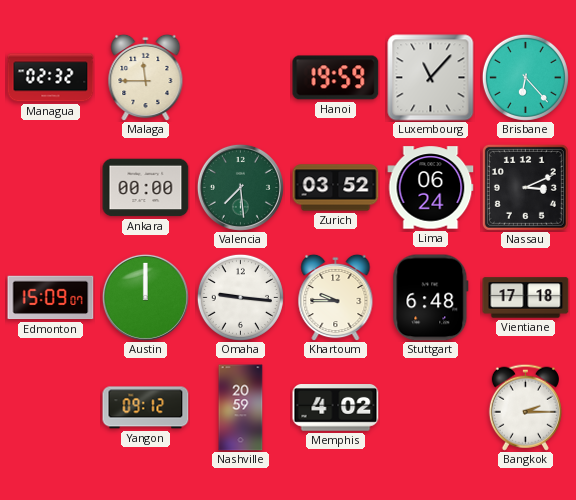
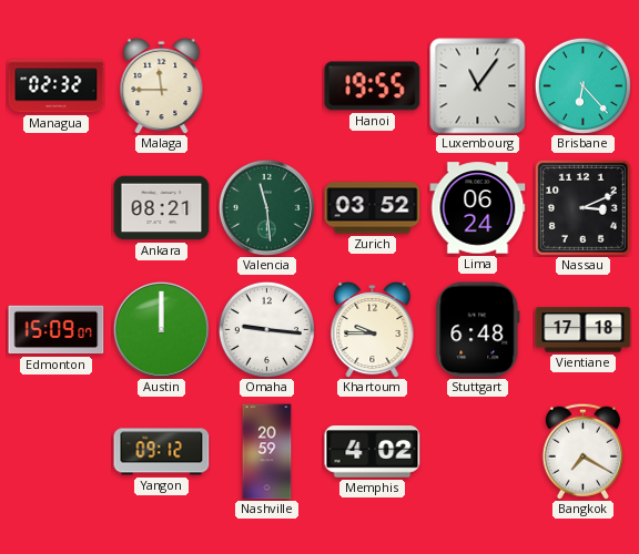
Hanoi: 19:59 -> 19:55
Luxembourg: 11:07 -> 11:06
Ankara: 00:00 -> 08:21
Valencia: 7:29 -> 11:29
Bangkok: 2:15 -> 7:20
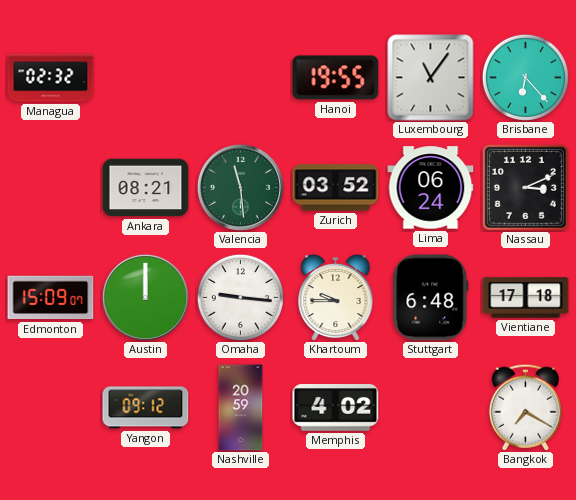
Malaga: 11:45 -> none
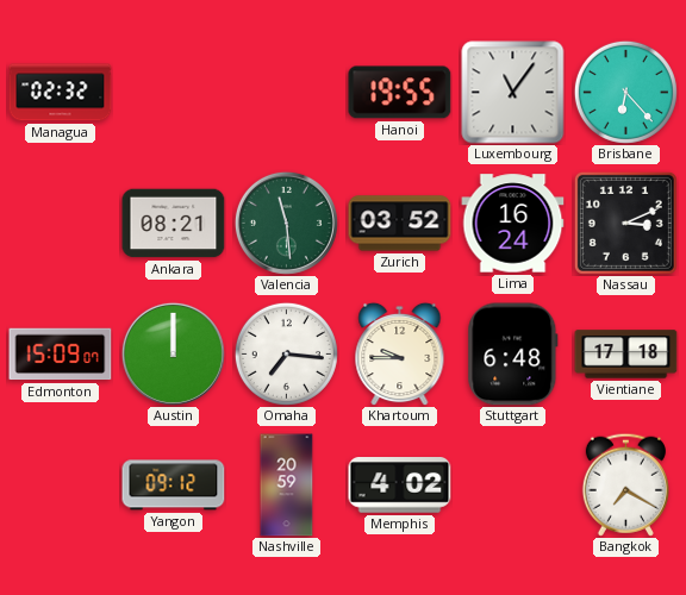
Lima: 06:24 -> 16:24
Omaha: 9:16 -> 7:16
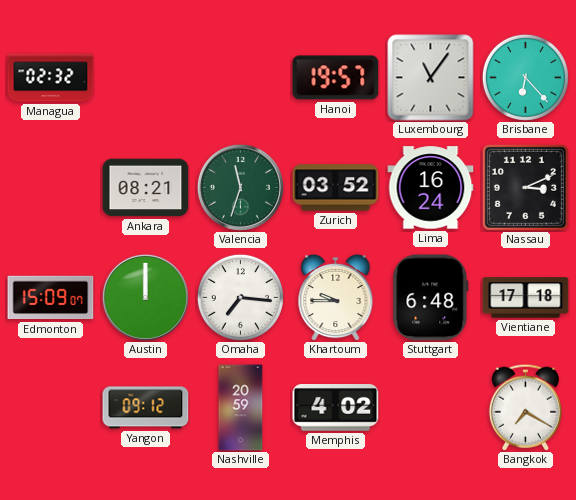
Hanoi: 19:55 -> 19:57
Valencia: 11:29 -> 11:33
